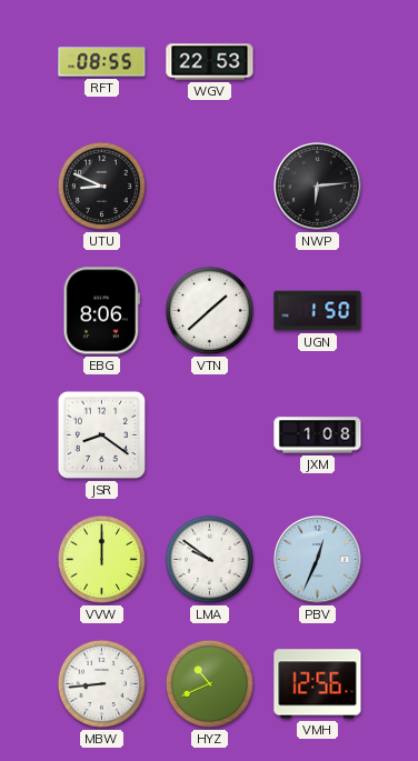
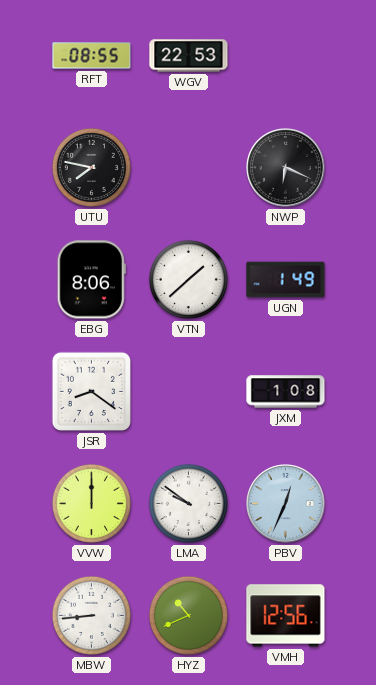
UTU: 8:49 -> 7:47
NWP: 6:14 -> 6:19
UGN: 1:50 -> 1:49
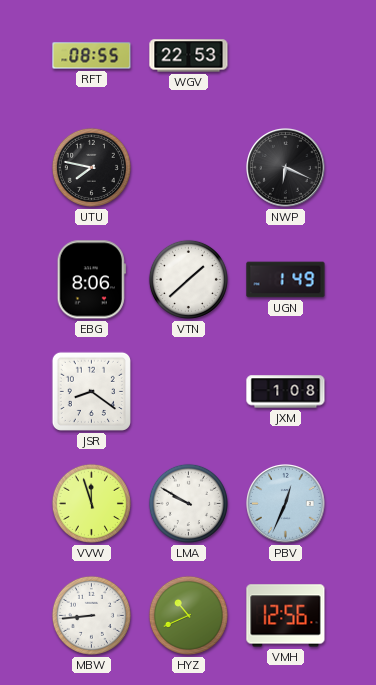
VVW: 12:00 -> 11:57
LMA: 9:51 -> 9:50
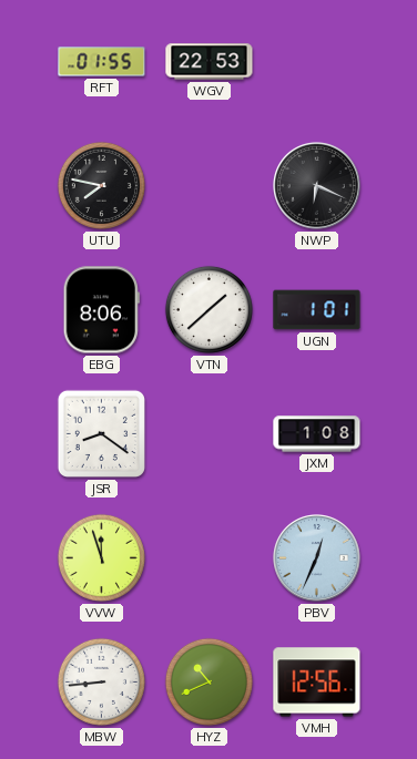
RFT: 08:55 -> 01:55
UGN: 1:49 -> 1:01
LMA: 9:50 -> none
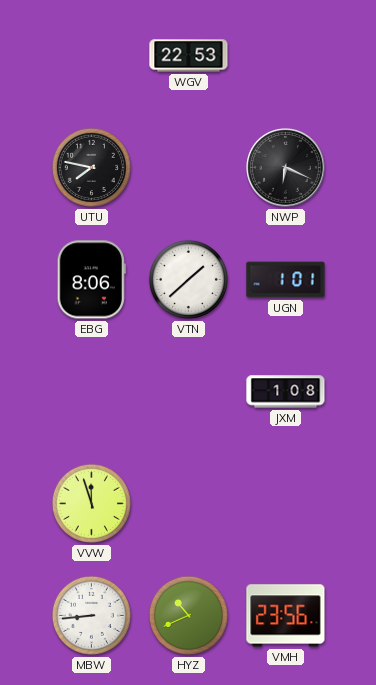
RFT: 01:55 -> none
JSR: 8:21 -> none
PBV: 12:34 -> none
VMH: 12:56 -> 23:56
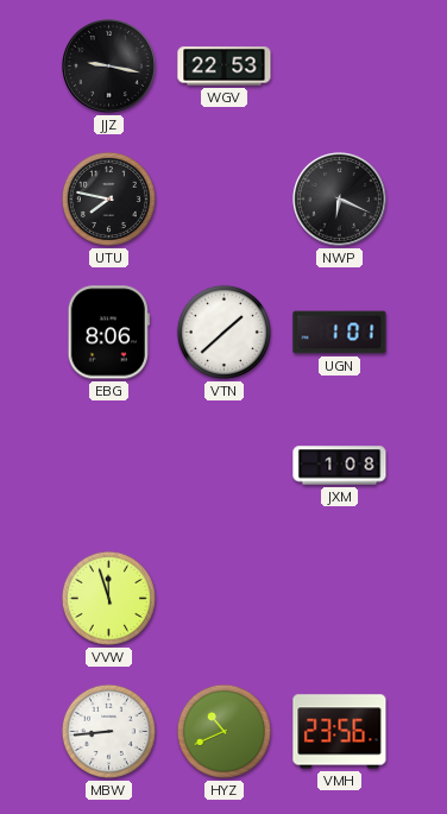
JJZ: none -> 9:17
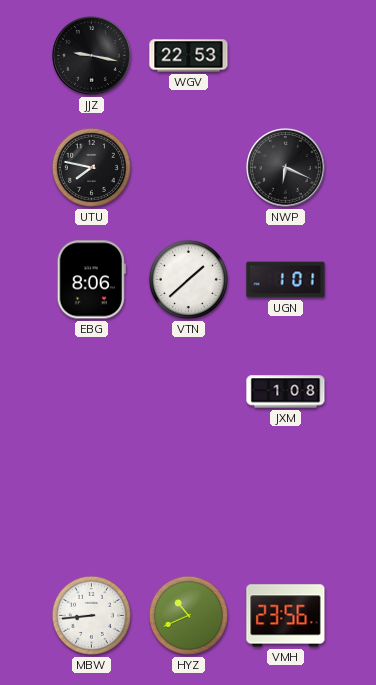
VVW: 11:57 -> none
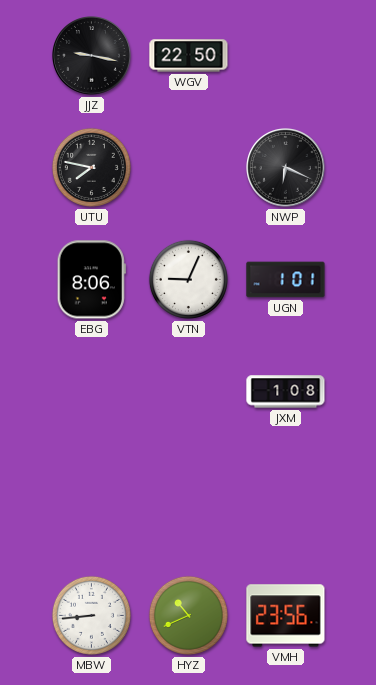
WGV: 22:53 -> 22:50
VTN: 1:38 -> 9:04
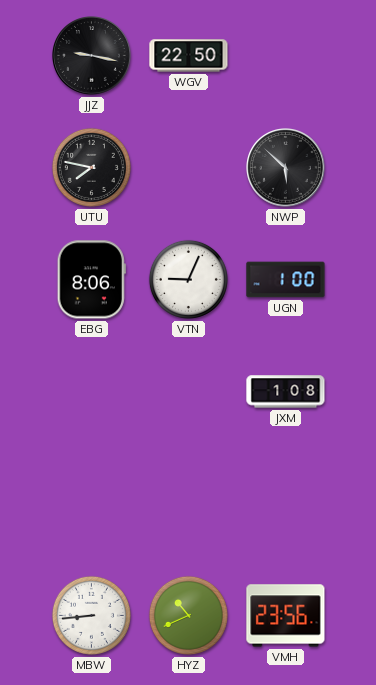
NWP: 6:19 -> 5:52
UGN: 1:01 -> 1:00
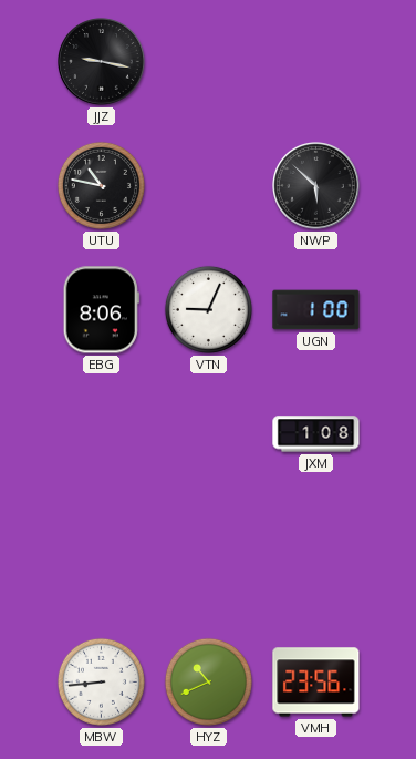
WGV: 22:50 -> none
UTU: 7:47 -> 10:47
